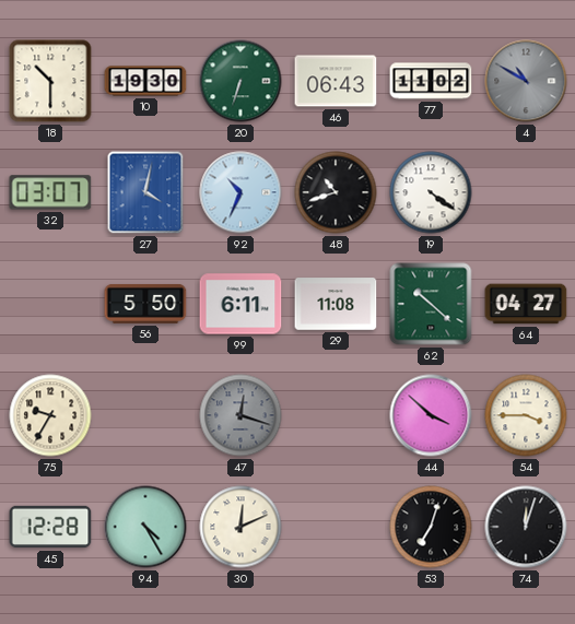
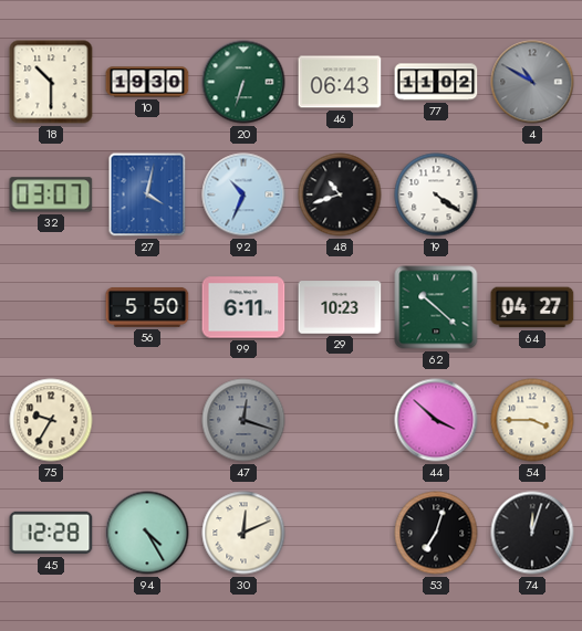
29: 11:08 -> 10:23
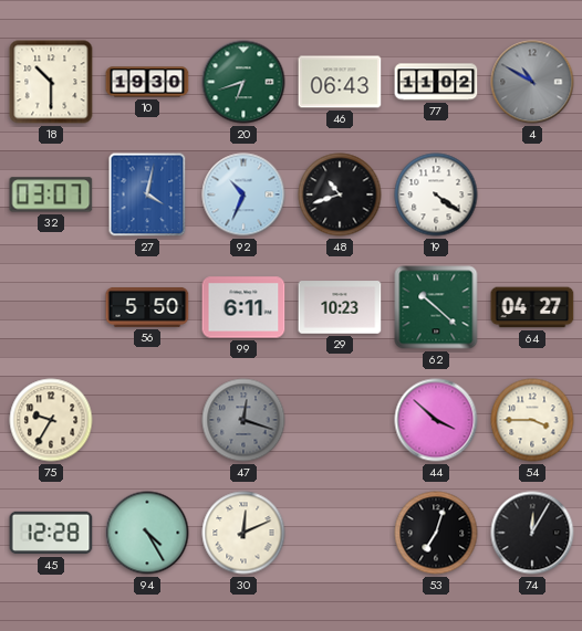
20: 6:33 -> 6:42
74: 12:03 -> 12:05
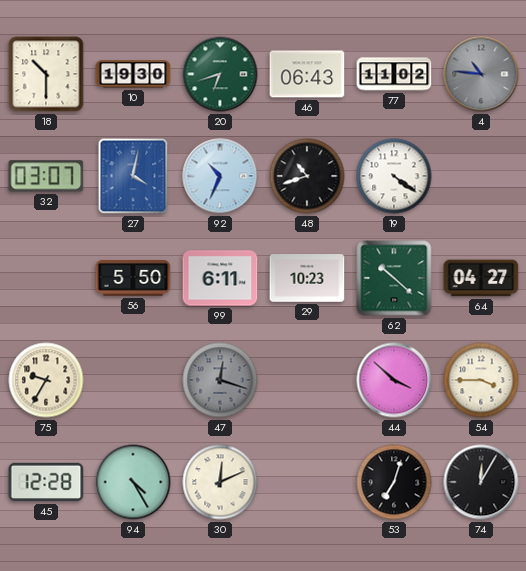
4: 10:50 -> 10:46
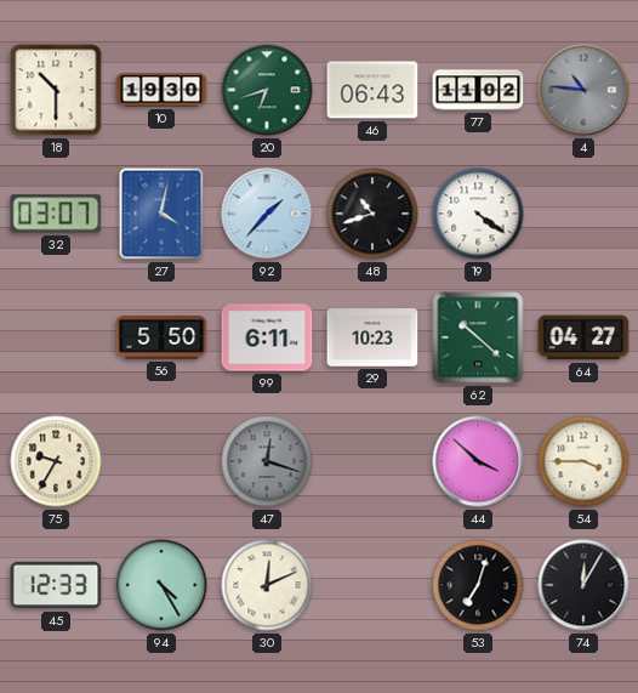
92: 10:34 -> 1:37
45: 12:28 -> 12:33
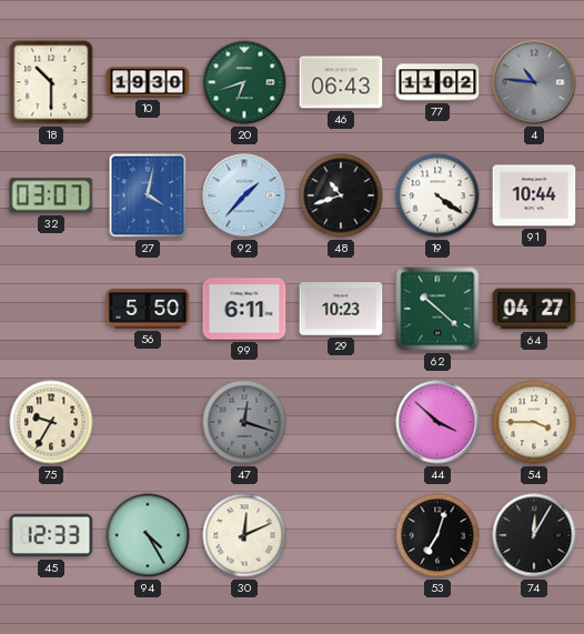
91: none -> 10:44
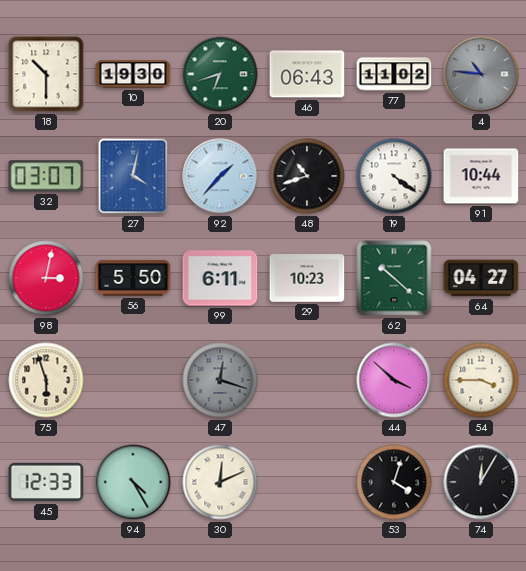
98: none -> 3:02
75: 9:35 -> 5:57
53: 7:03 -> 4:03
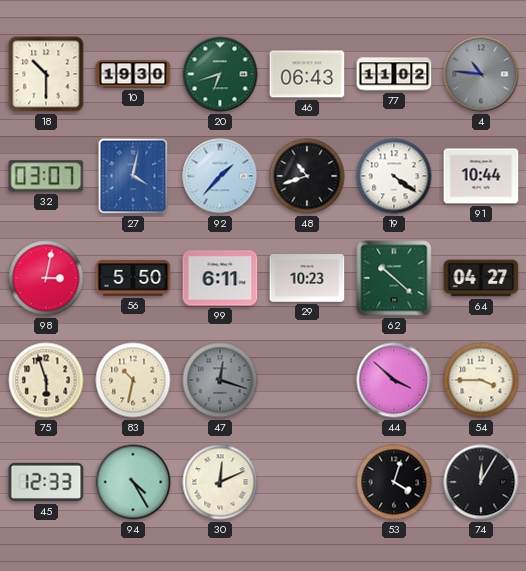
83: none -> 10:32
